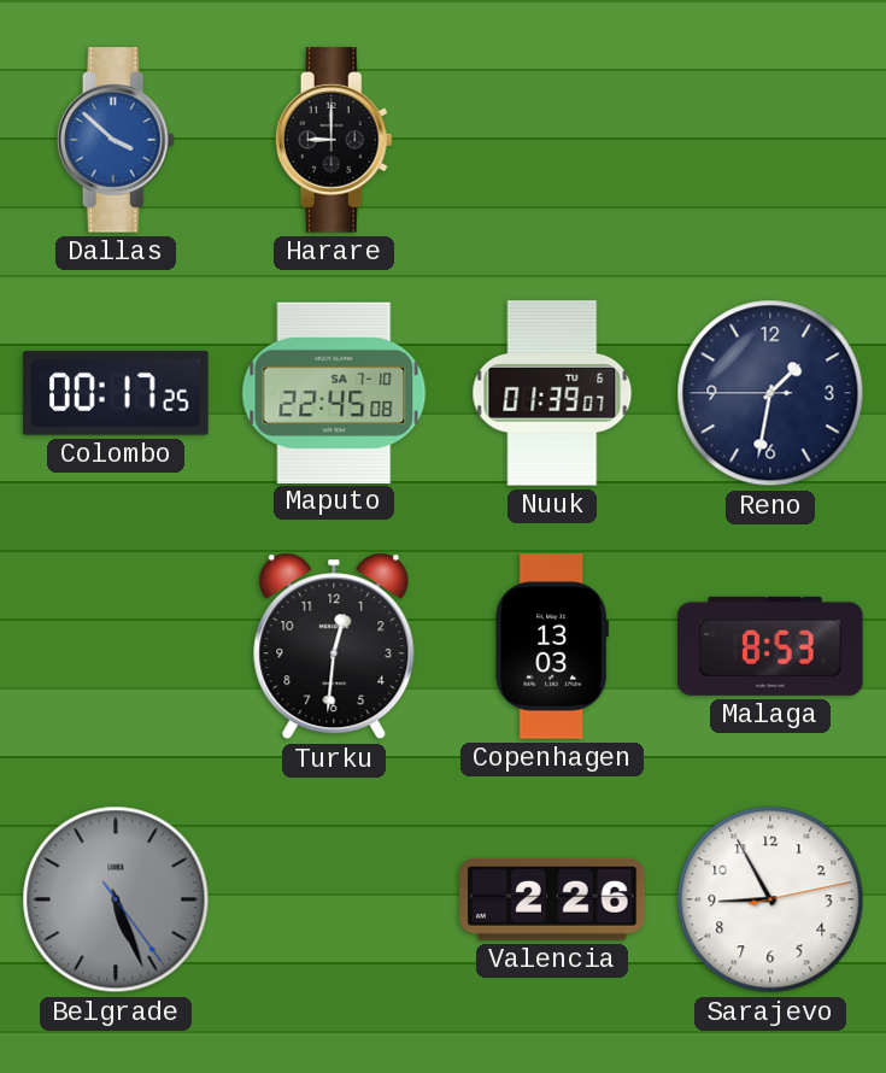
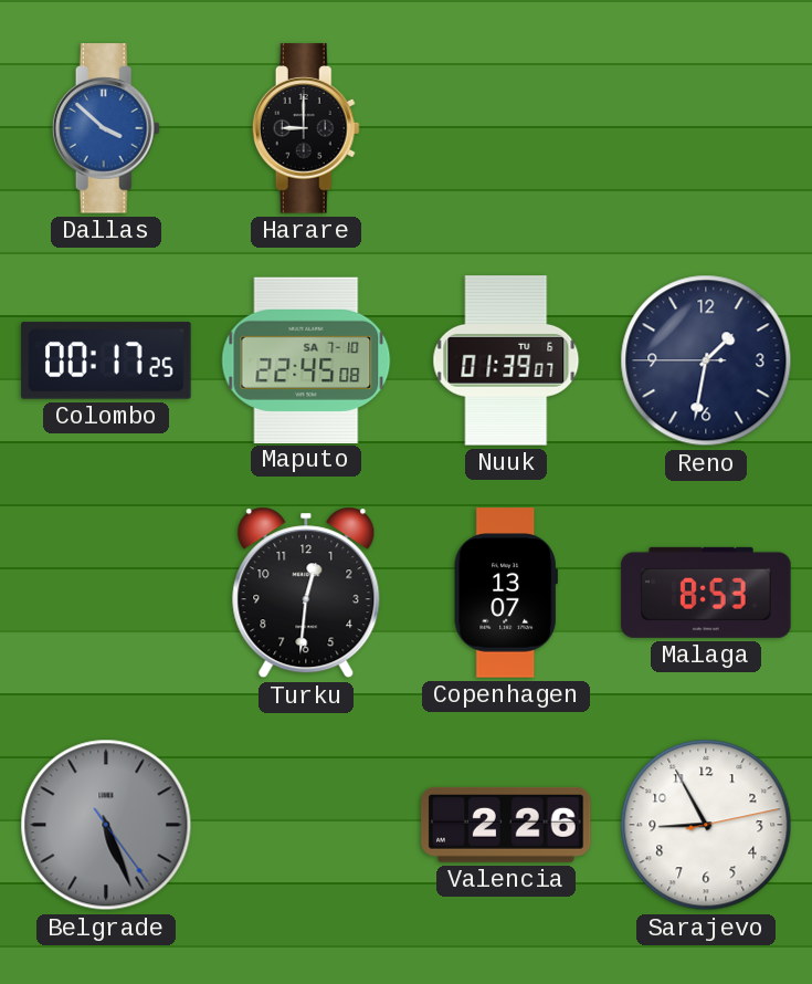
Copenhagen: 13:03 -> 13:07
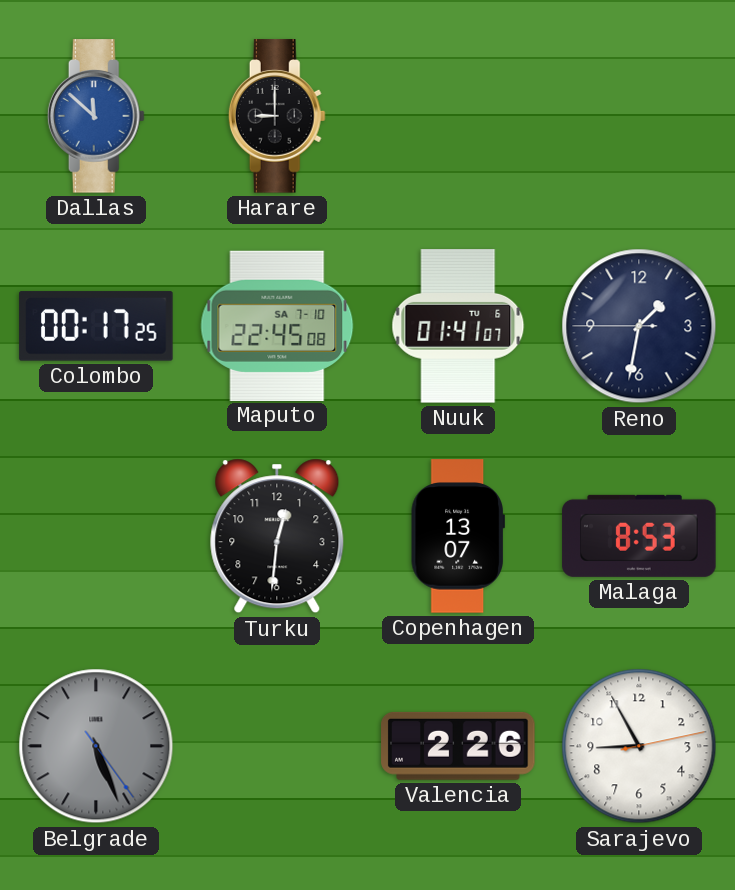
Dallas: 3:52 -> 11:52
Nuuk: 01:39 -> 01:41
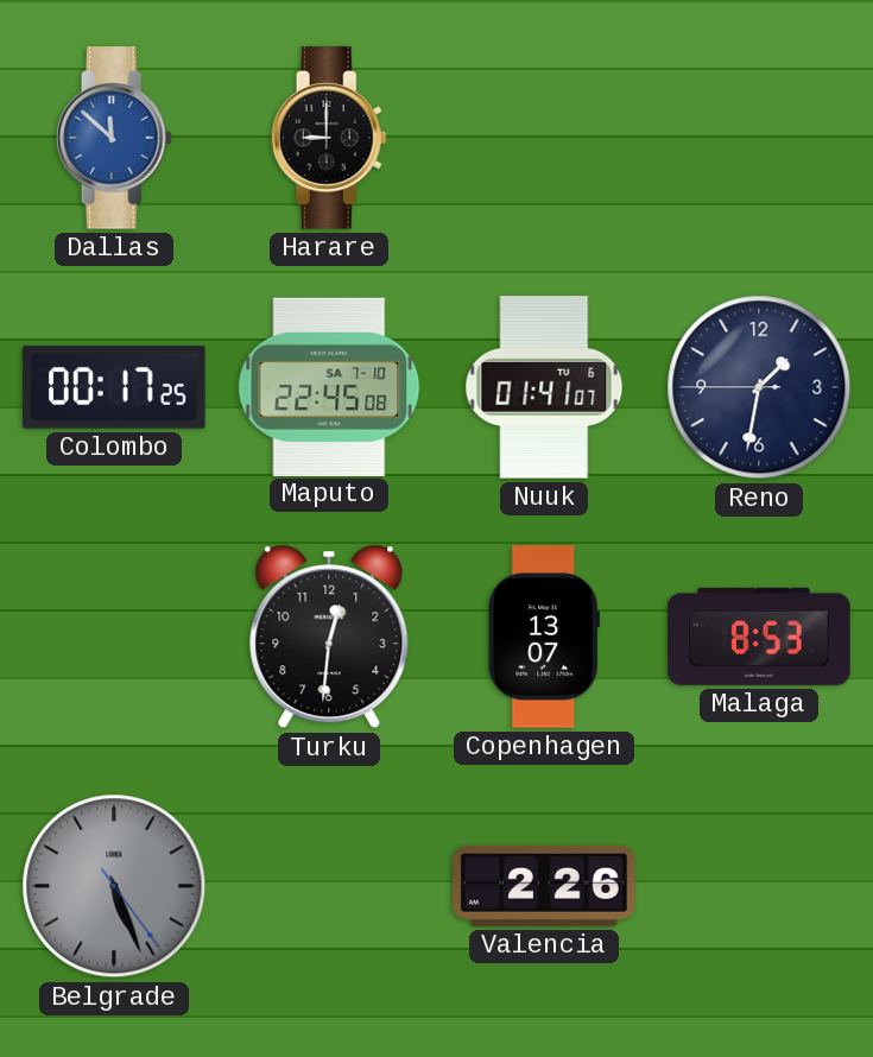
Sarajevo: 8:55 -> none
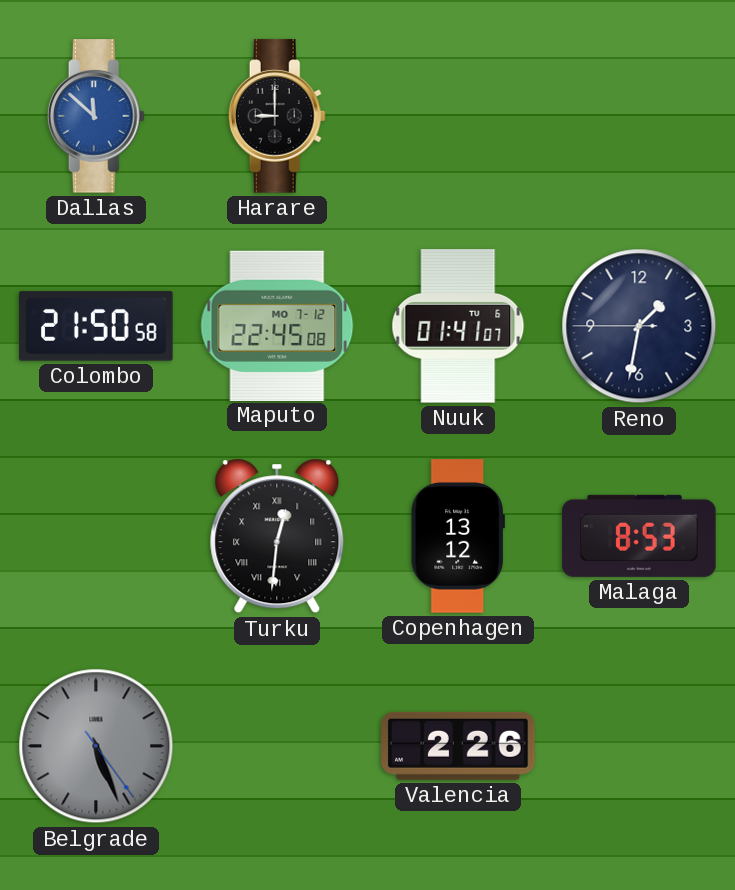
Colombo: 00:17 -> 21:50
Maputo date: SA 7-10 -> MO 7-12
Turku numerals: Arabic -> Roman
Copenhagen: 13:07 -> 13:12
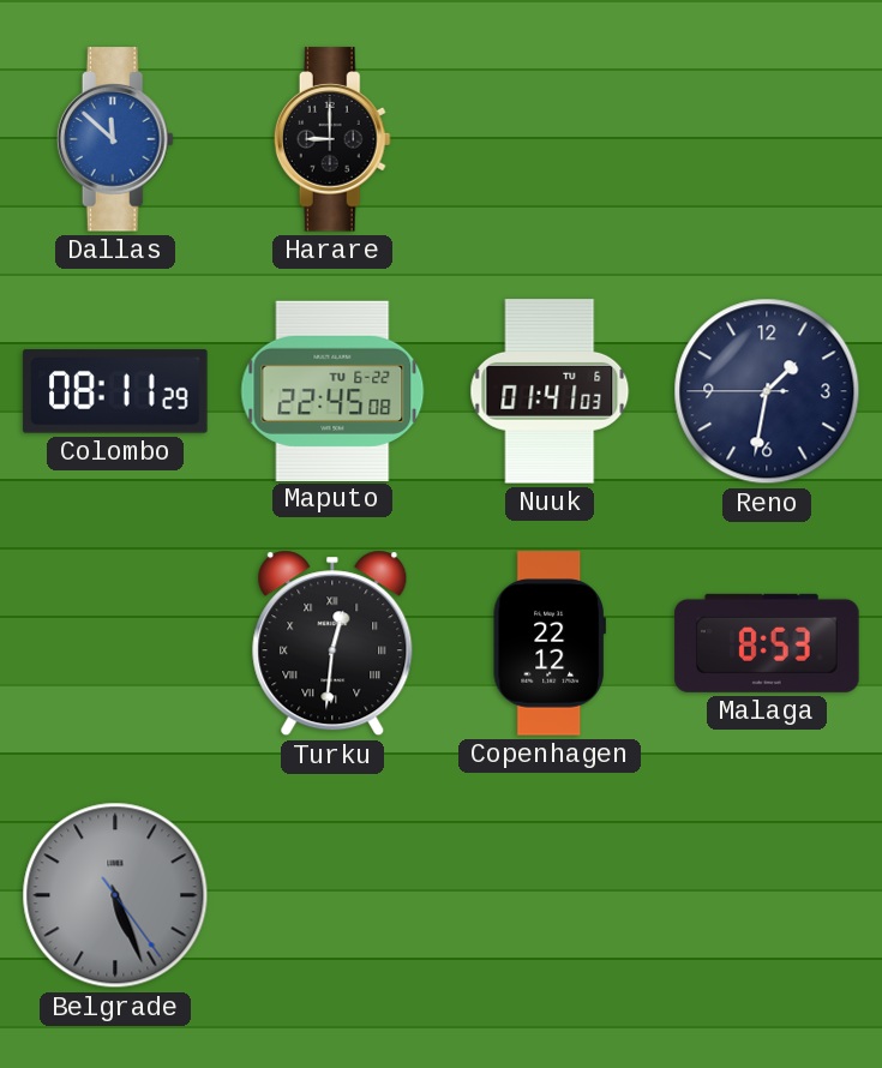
Colombo: 21:50 -> 08:11
Maputo date: MO 7-12 -> TU 6-22
Nuuk: 01:41:07 -> 01:41:03
Copenhagen: 13:12 -> 22:12
Valencia: 2:26 -> none
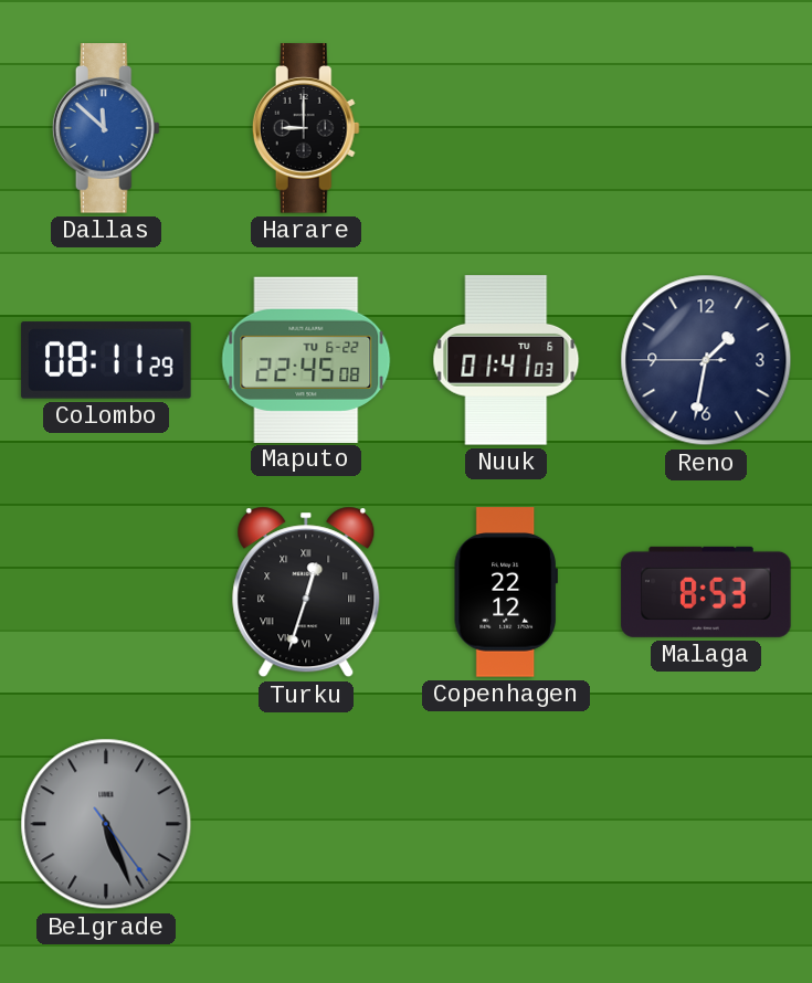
Turku: 12:31 -> 12:33
